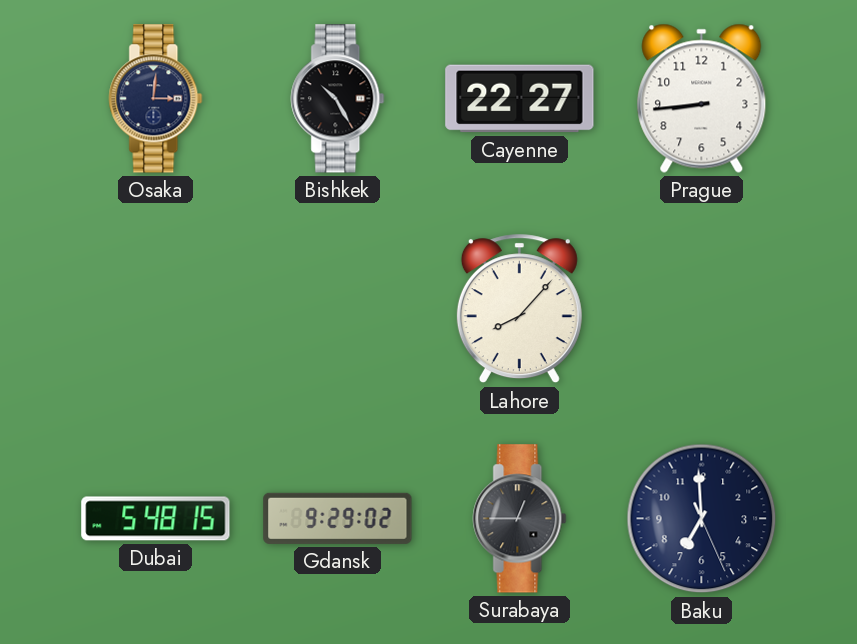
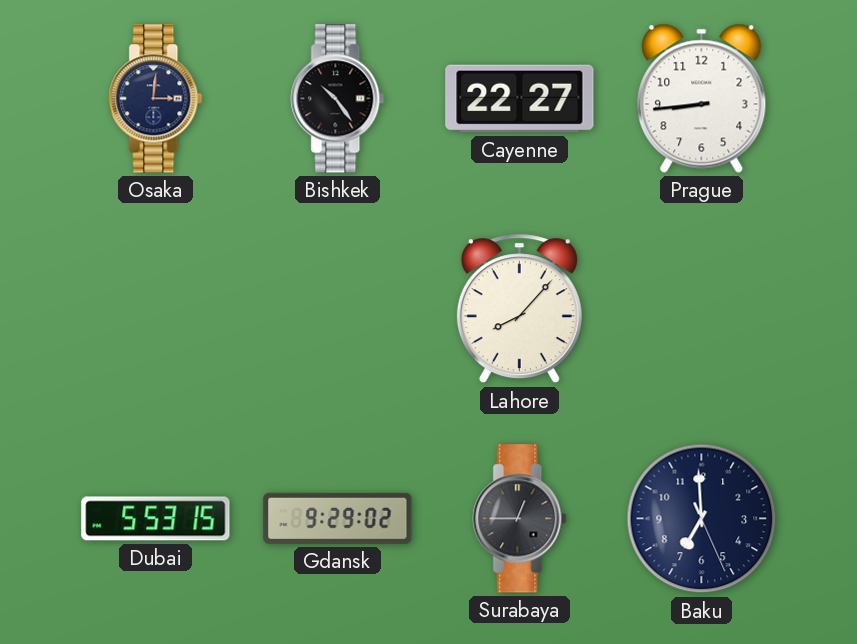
Bishkek: 10:25 -> 10:24
Dubai: 5:48 -> 5:53
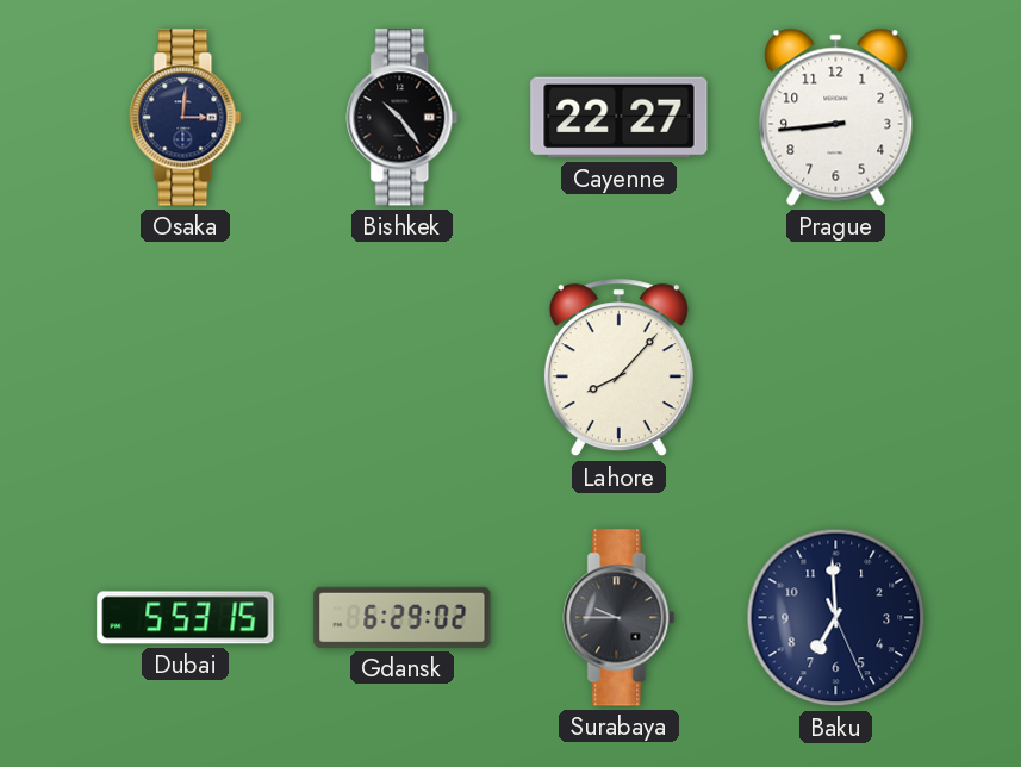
Gdansk: 9:29 -> 6:29
Surabaya: 12:45 -> 9:45
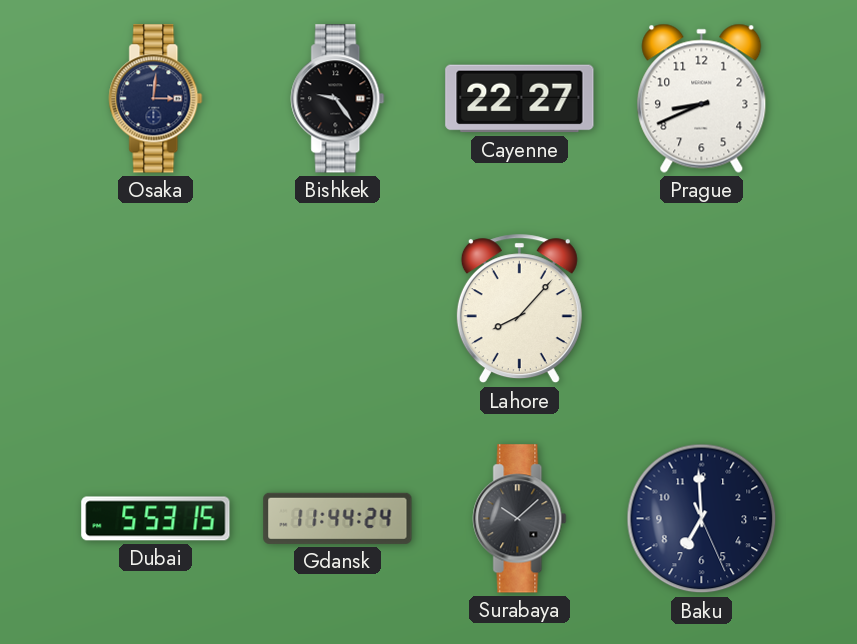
Bishkek: 10:24 -> 9:24
Prague: 8:44 -> 8:41
Gdansk: 6:29 -> 11:44
Surabaya: 9:45 -> 10:08
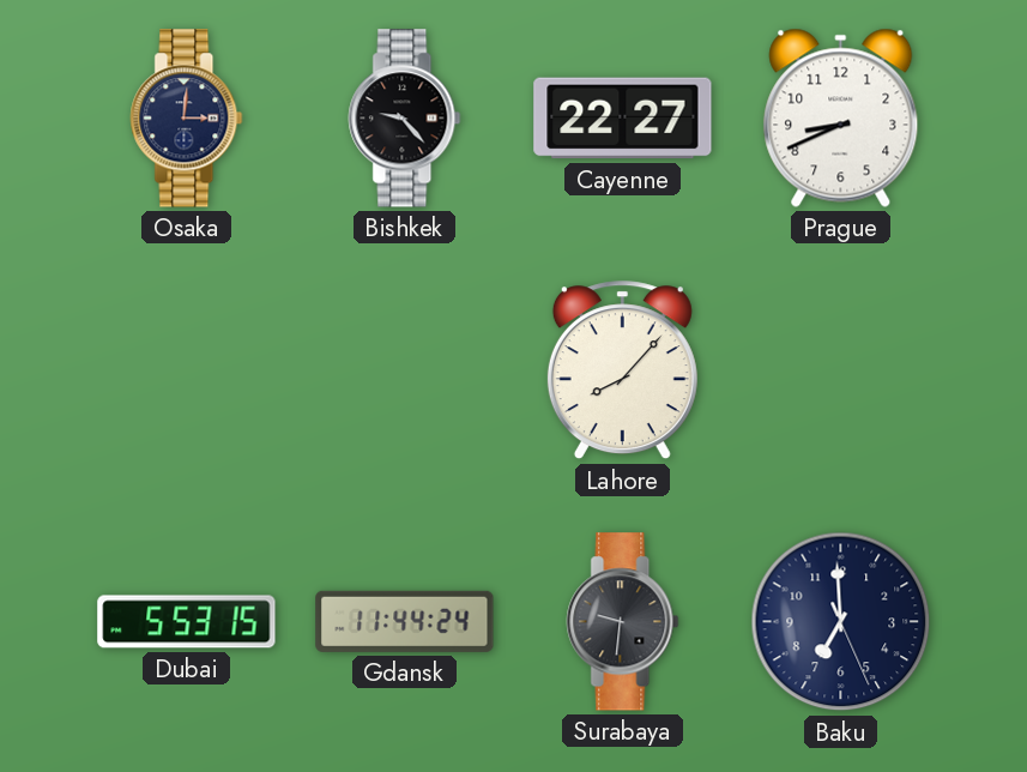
Bishkek: 9:24 -> 9:23
Surabaya: 10:08 -> 9:31
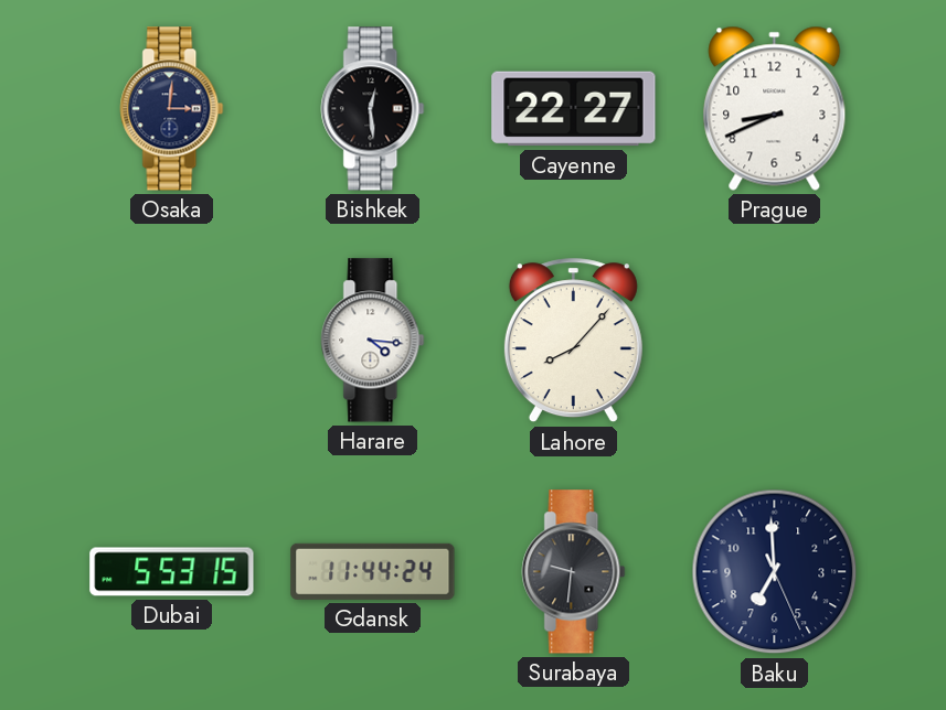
Bishkek: 9:23 -> 12:29
Harare: none -> 4:16
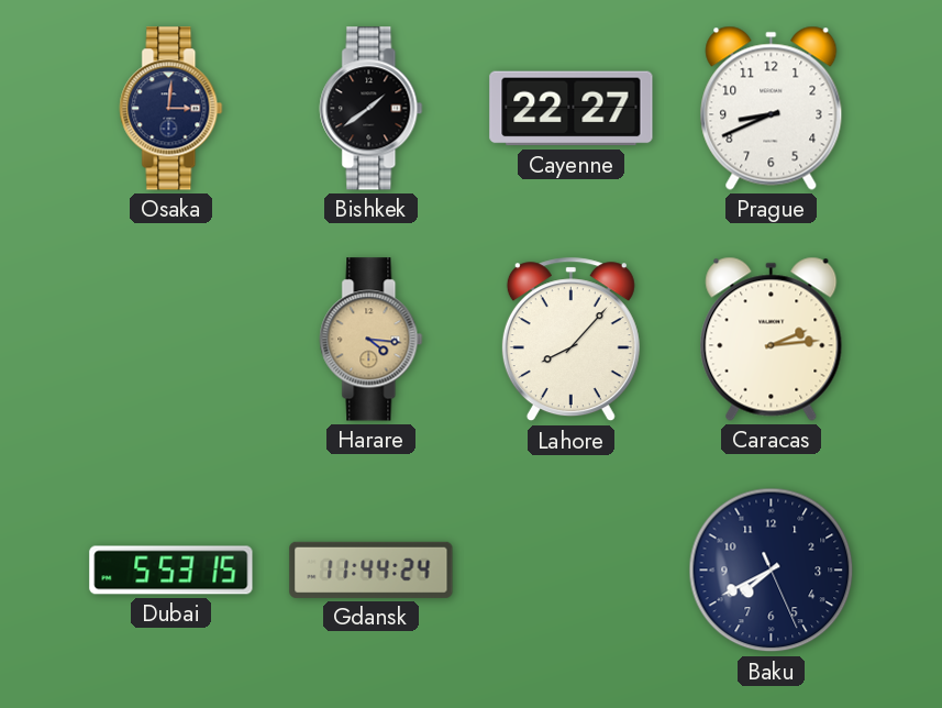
Bishkek: 12:29 -> 1:39
Harare dial: white -> champagne
Caracas: none -> 2:14
Surabaya: 9:31 -> none
Baku: 6:59 -> 7:40
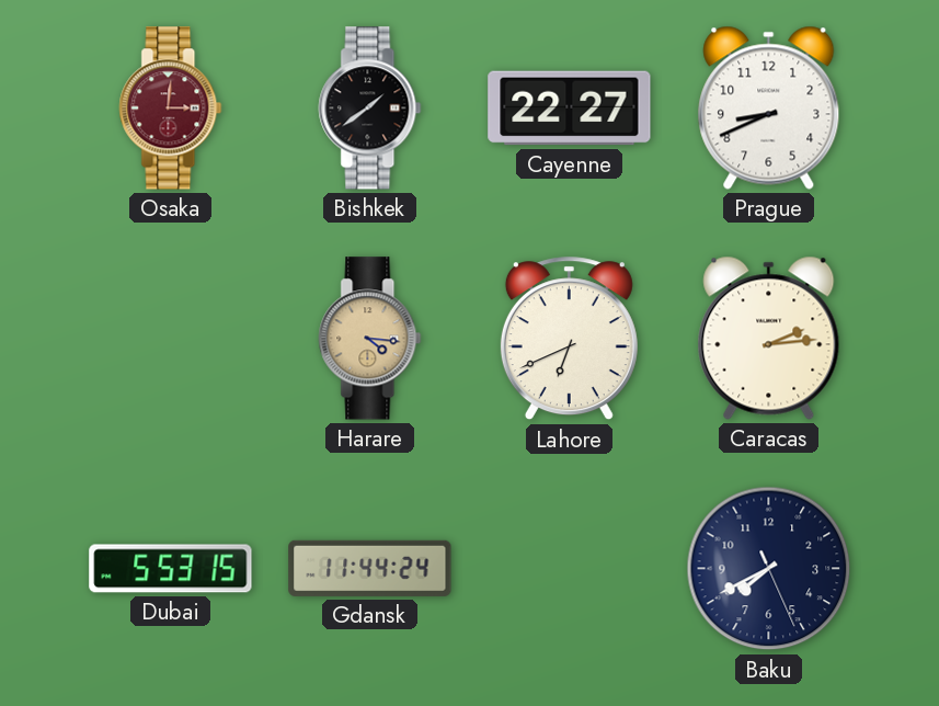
Osaka dial: navy -> burgundy
Lahore: 8:07 -> 6:41
